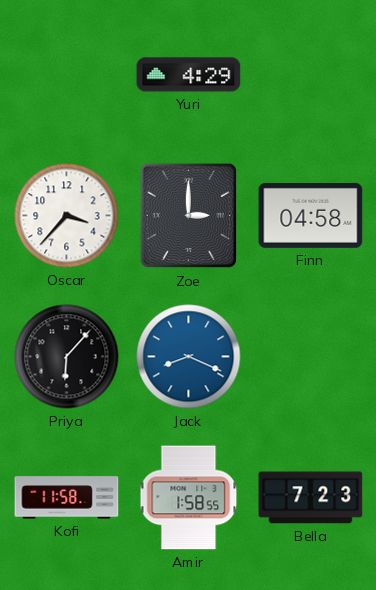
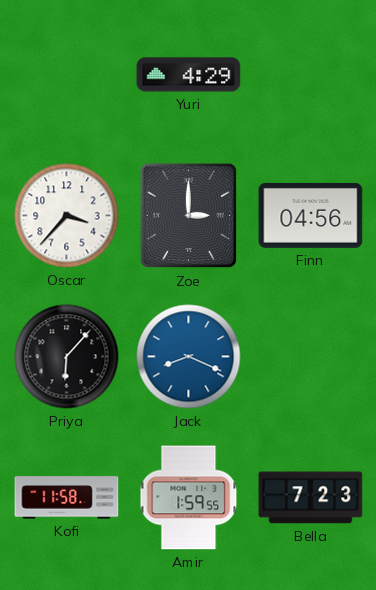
Finn: 04:58 -> 04:56
Amir: 1:58 -> 1:59
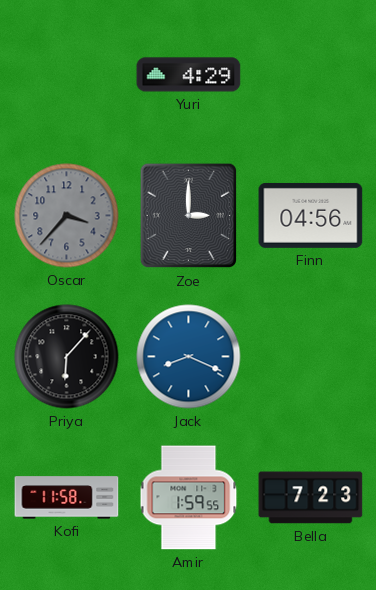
Oscar dial: white -> grey
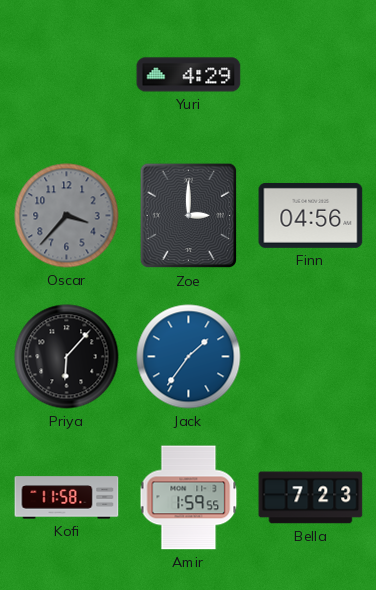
Jack: 8:19 -> 1:36
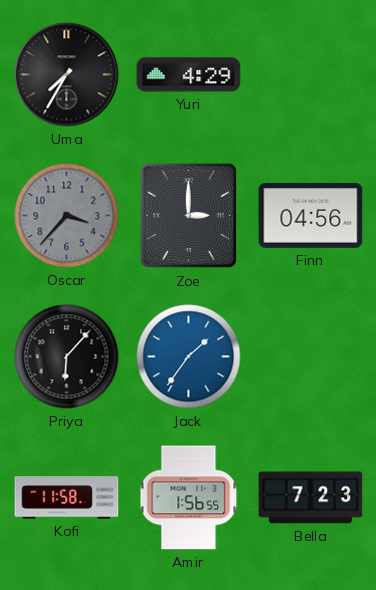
Uma: none -> 7:35
Amir: 1:59 -> 1:56
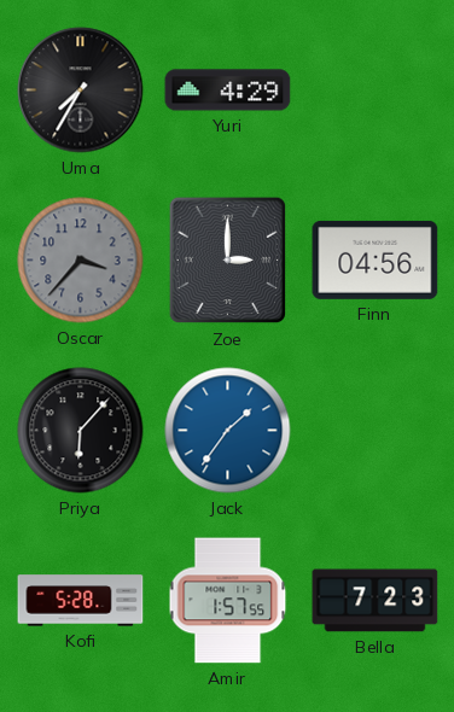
Kofi: 11:58 -> 5:28
Amir: 1:56 -> 1:57
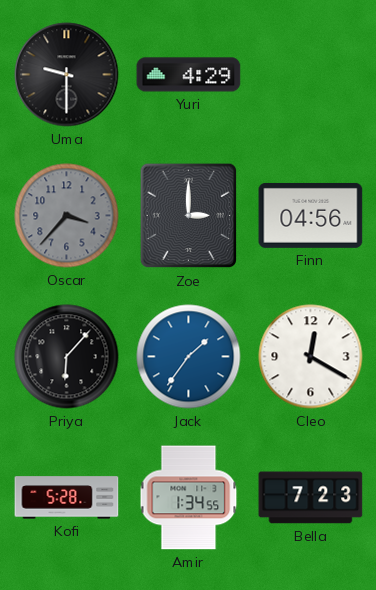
Uma: 7:35 -> 9:30
Cleo: none -> 12:20
Amir: 1:57 -> 1:34
